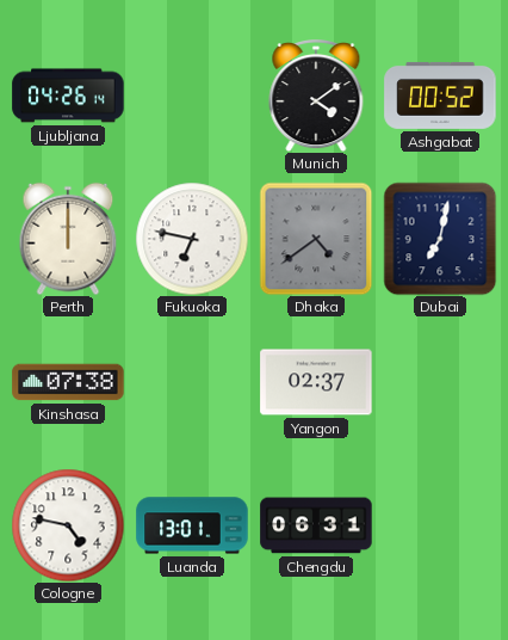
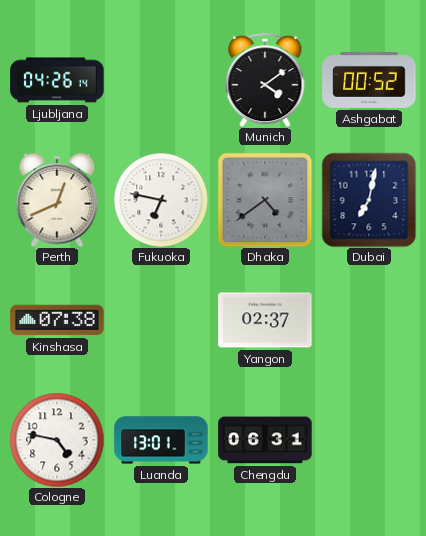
Perth: 12:00 -> 12:41
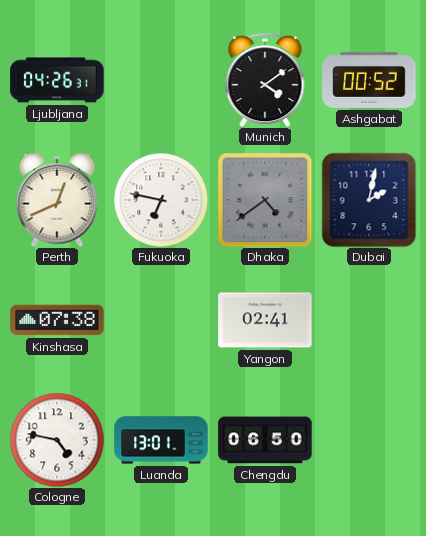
Ljubljana: 04:26:14 -> 04:26:31
Dubai: 7:02 -> 2:02
Yangon: 02:37 -> 02:41
Chengdu: 06:31 -> 06:50
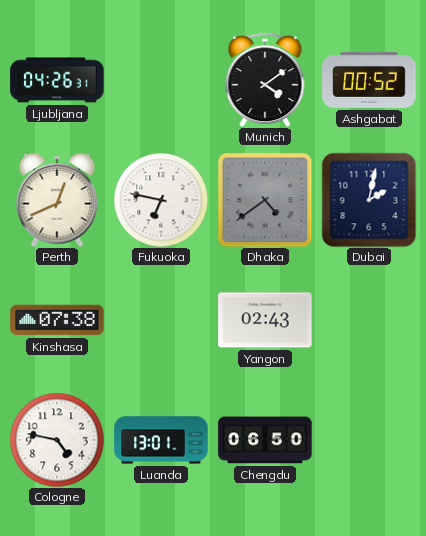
Yangon: 02:41 -> 02:43
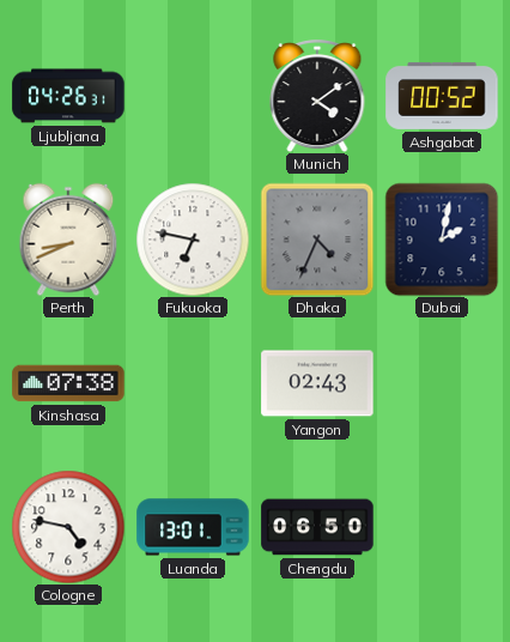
Perth: 12:41 -> 8:41
Dhaka: 4:39 -> 4:34
